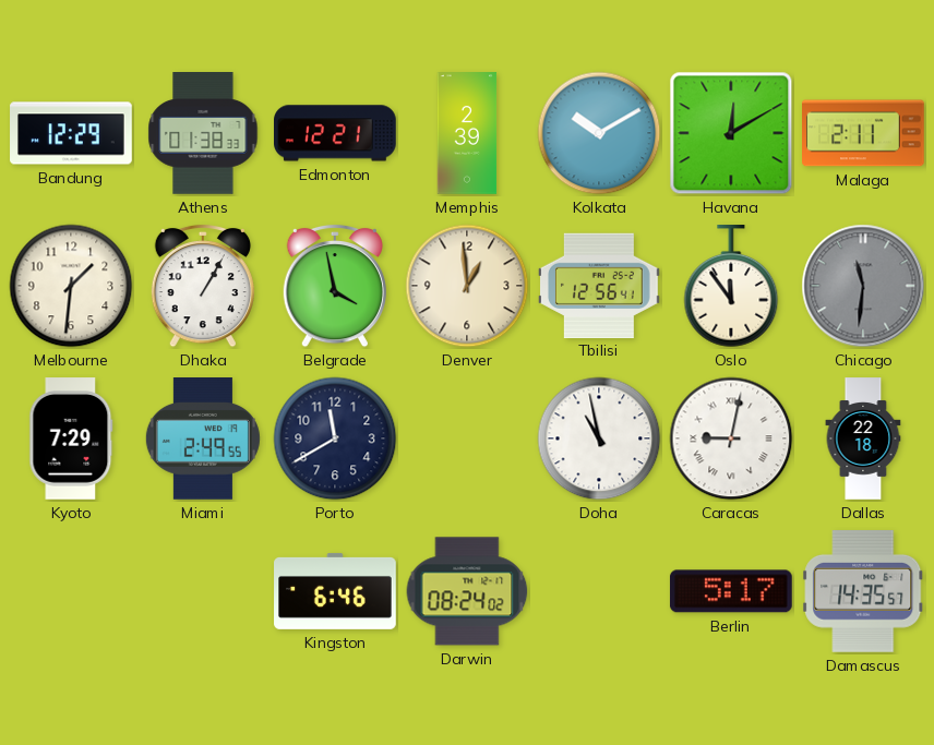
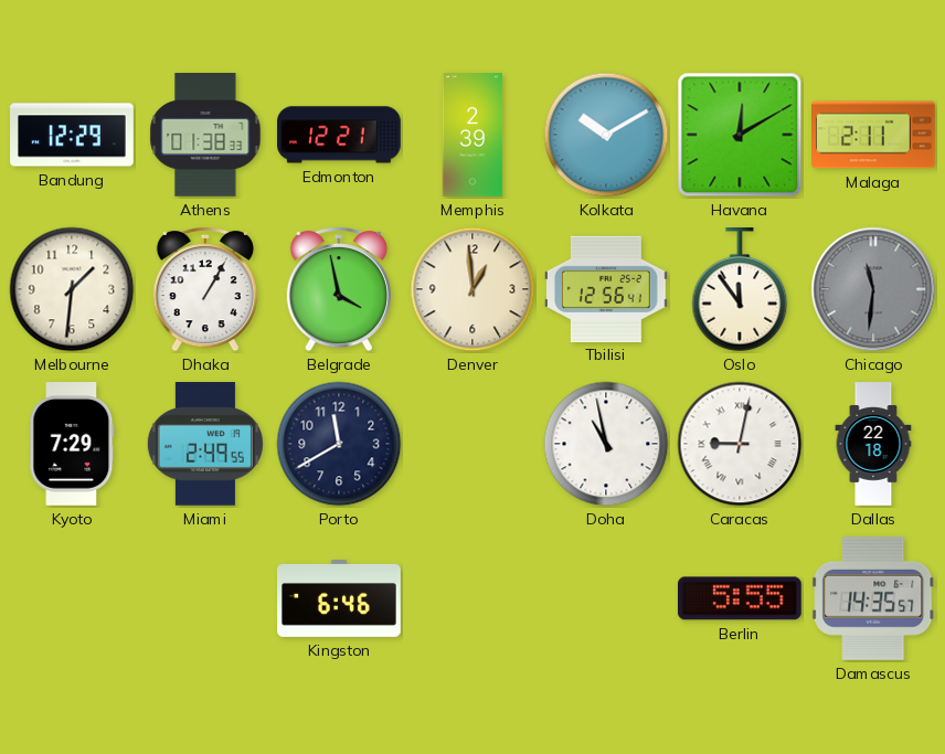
Darwin: 08:24 -> none
Berlin: 5:17 -> 5:55
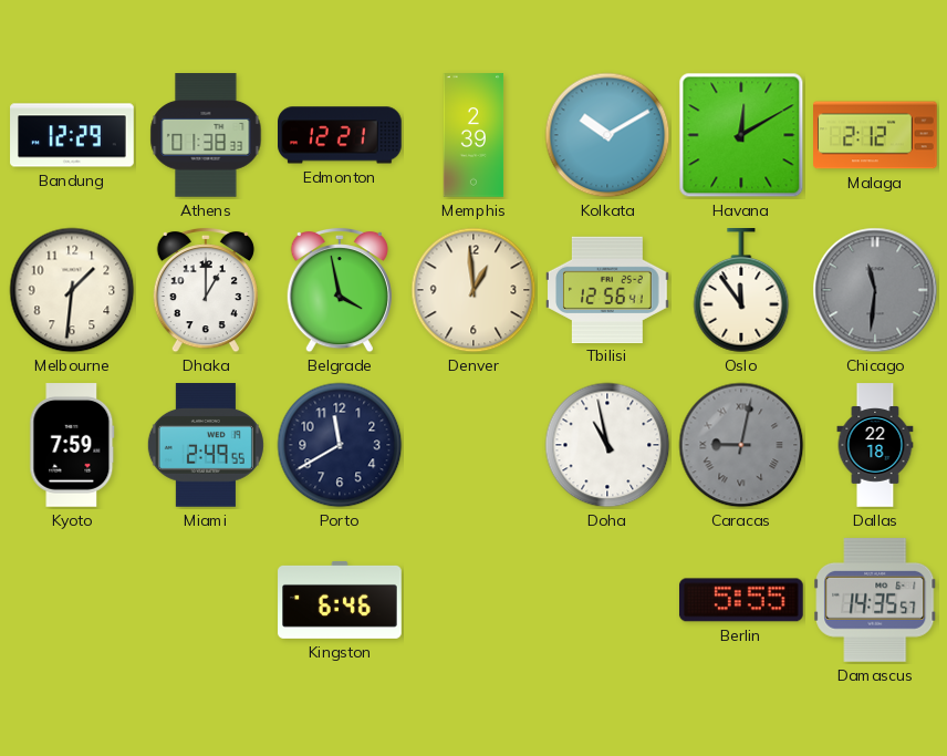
Malaga: 2:11 -> 2:12
Dhaka: 1:05 -> 1:00
Kyoto: 7:29 -> 7:59
Caracas dial: white -> grey
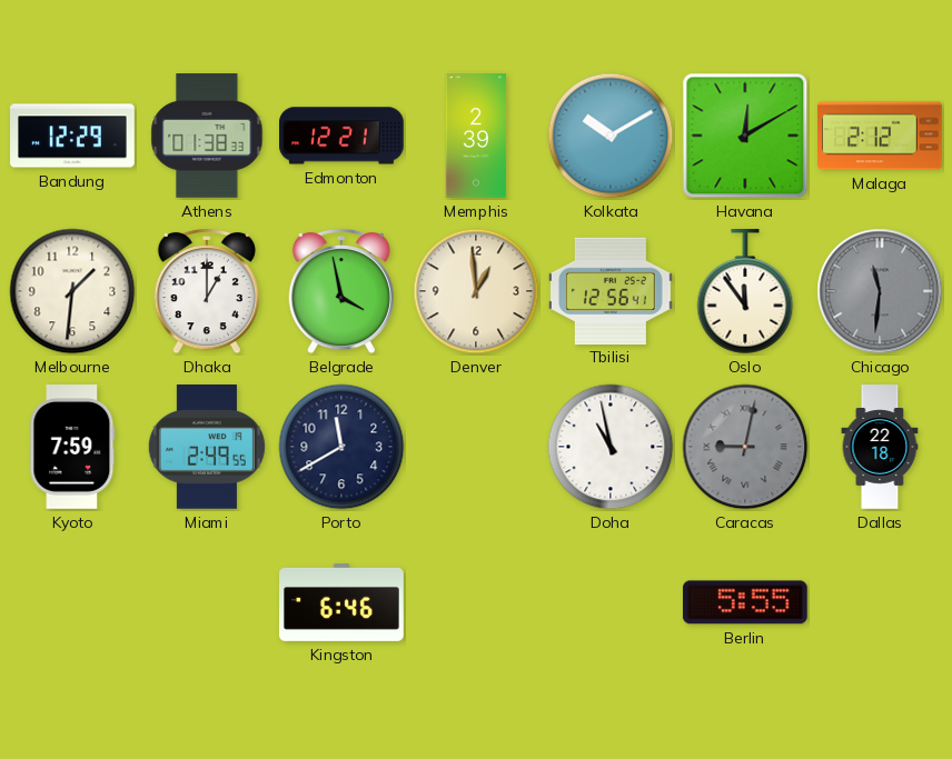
Damascus: 14:35 -> none
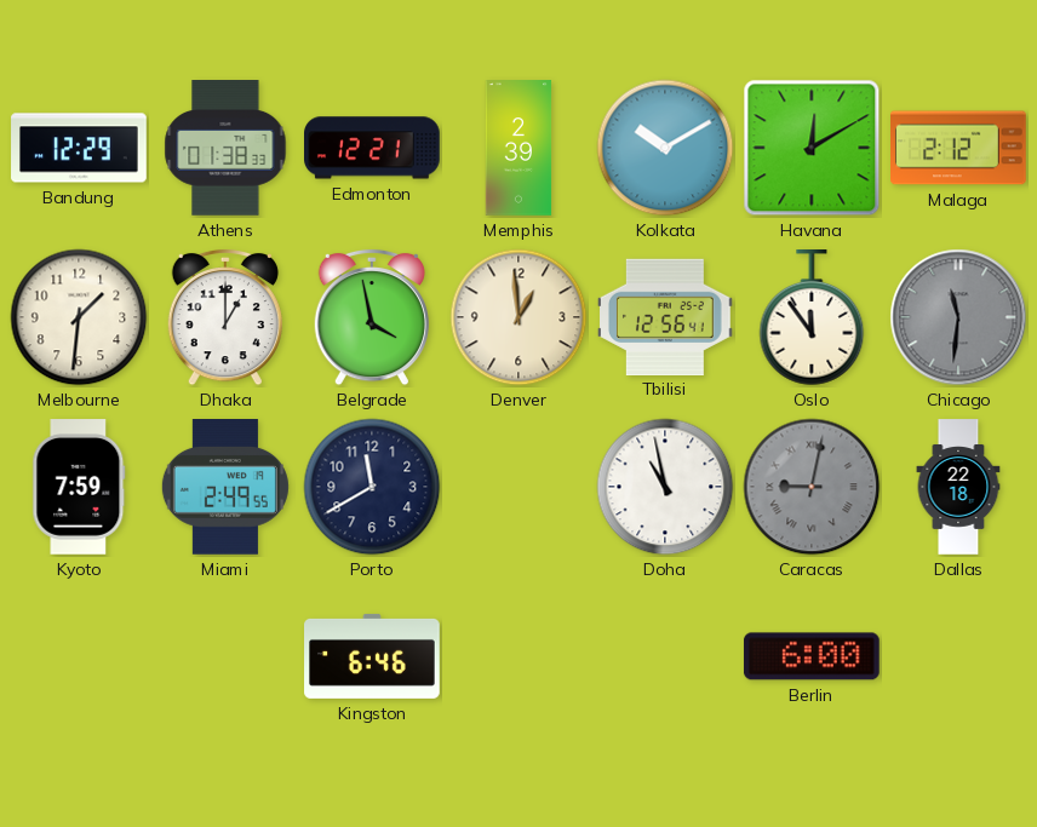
Berlin: 5:55 -> 6:00
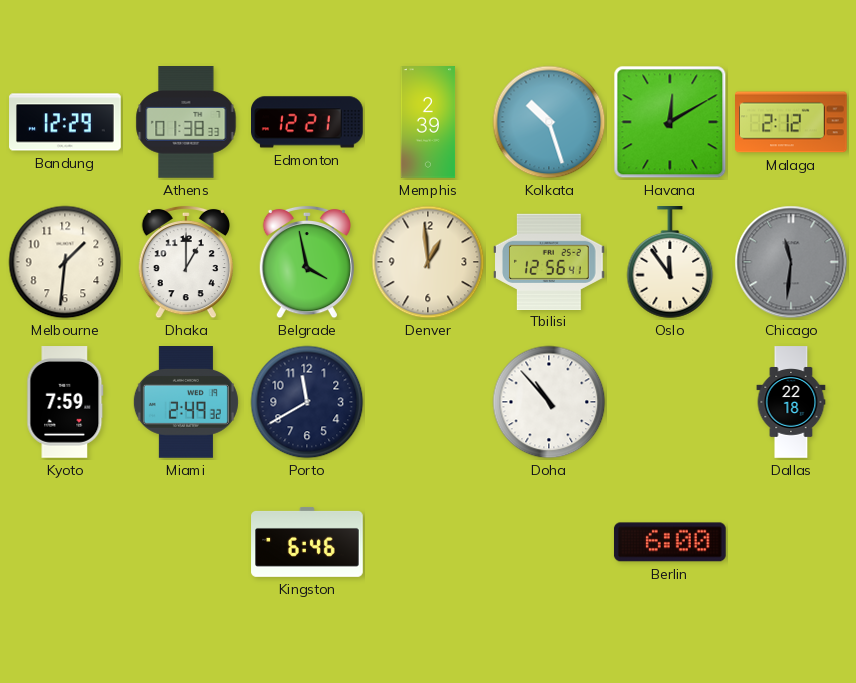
Kolkata: 10:10 -> 10:27
Miami: 2:49:55 -> 2:49:32
Doha: 10:58 -> 10:53
Caracas: 9:02 -> none
